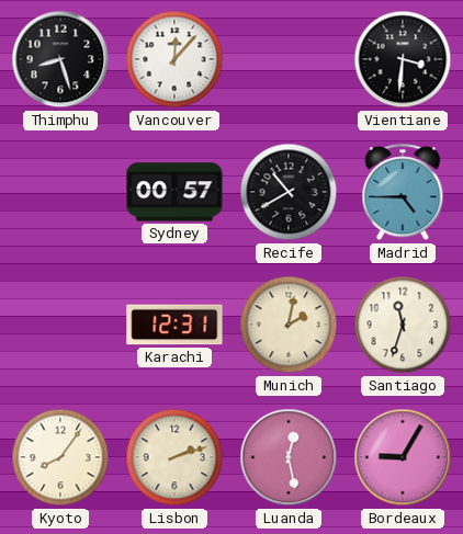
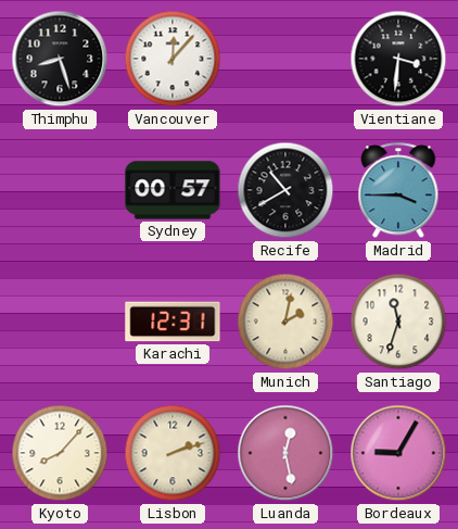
Madrid: 4:45 -> 3:45
Kyoto: 8:06 -> 8:07
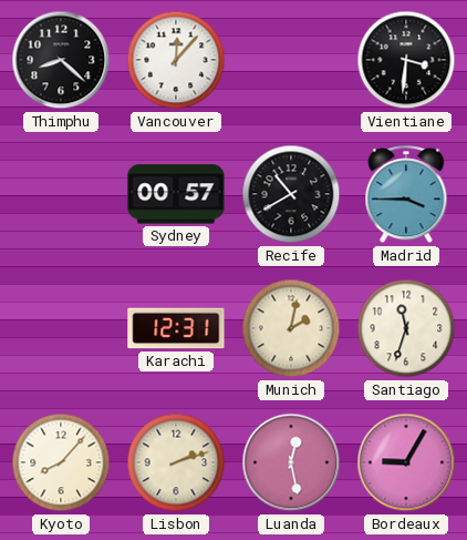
Thimphu: 8:27 -> 8:22
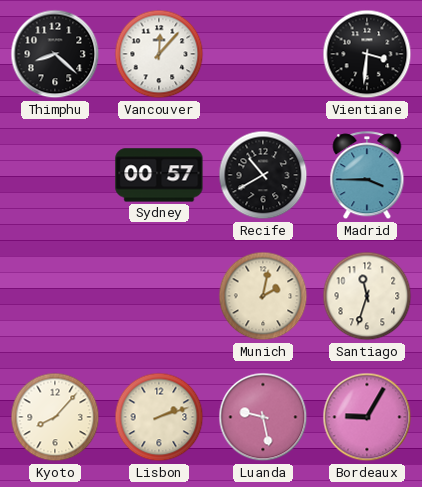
Karachi: 12:31 -> none
Luanda: 12:28 -> 9:28
